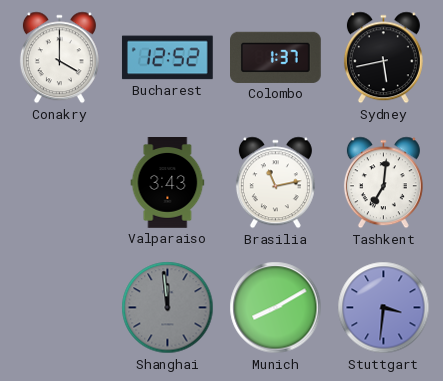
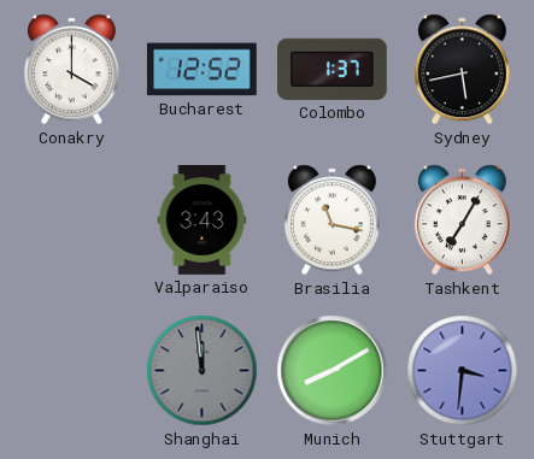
Brasilia: 11:13 -> 11:17
Tashkent: 7:01 -> 7:05
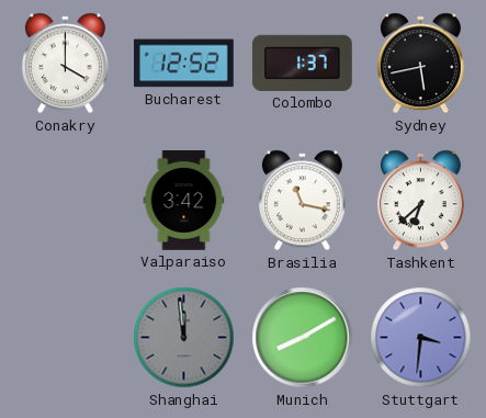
Valparaiso: 3:43 -> 3:42
Tashkent: 7:05 -> 6:38
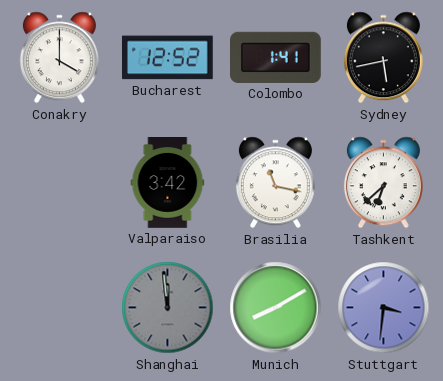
Colombo: 1:37 -> 1:41
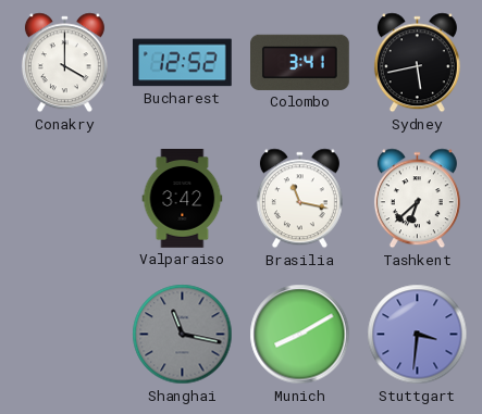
Colombo: 1:41 -> 3:41
Shanghai: 11:59 -> 11:17
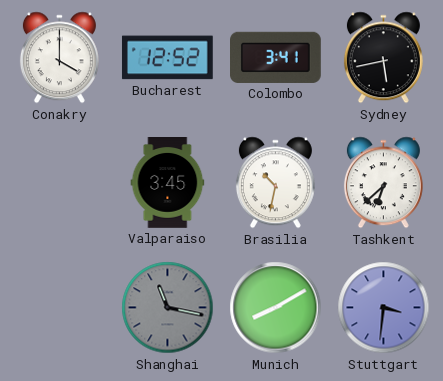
Valparaiso: 3:42 -> 3:45
Brasilia: 11:17 -> 10:32
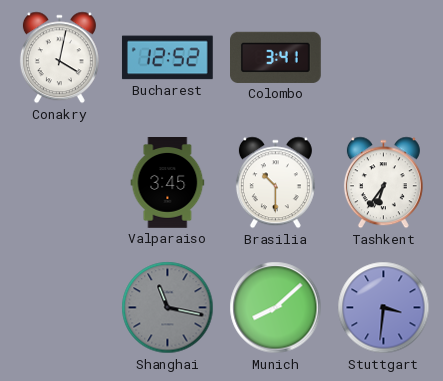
Conakry: 4:00 -> 4:02
Sydney: 5:43 -> none
Brasilia: 10:32 -> 10:30
Tashkent: 6:38 -> 6:36
Munich: 8:10 -> 8:08
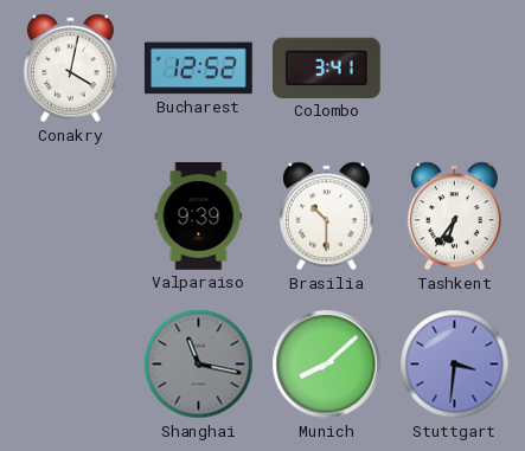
Valparaiso: 3:45 -> 9:39
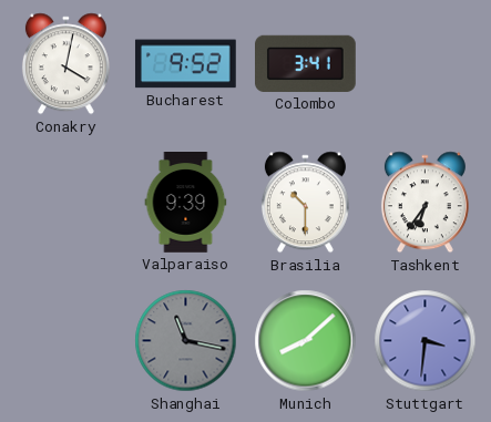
Bucharest: 12:52 -> 9:52
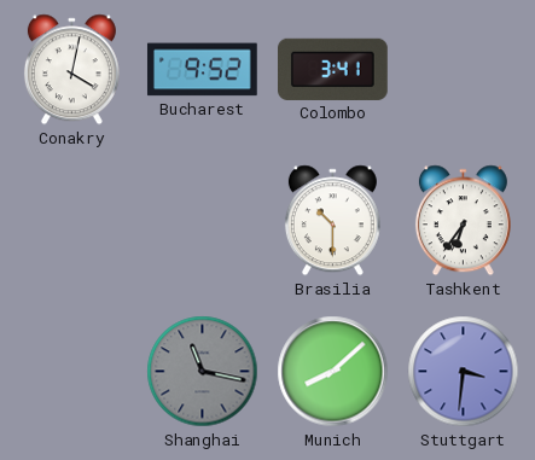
Valparaiso: 9:39 -> none
